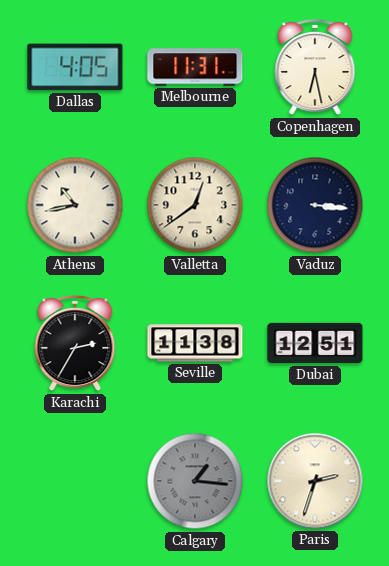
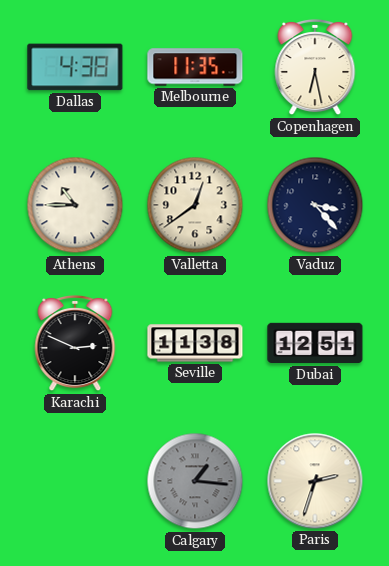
Dallas: 4:05 -> 4:38
Melbourne: 11:31 -> 11:35
Athens: 10:43 -> 10:45
Vaduz: 3:16 -> 3:23
Karachi: 2:35 -> 2:49
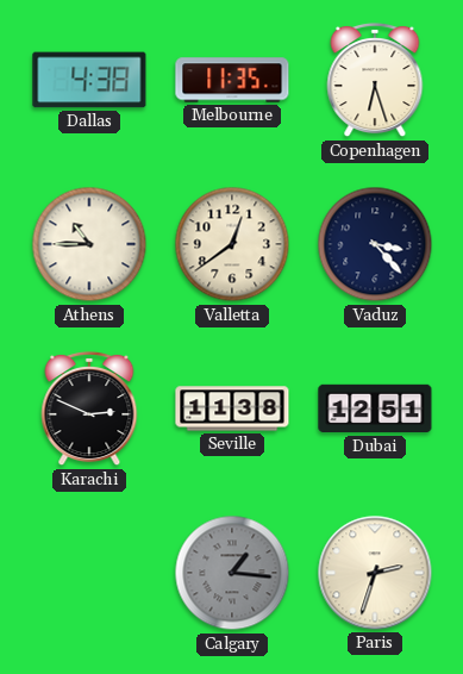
Copenhagen: 6:28 -> 6:27
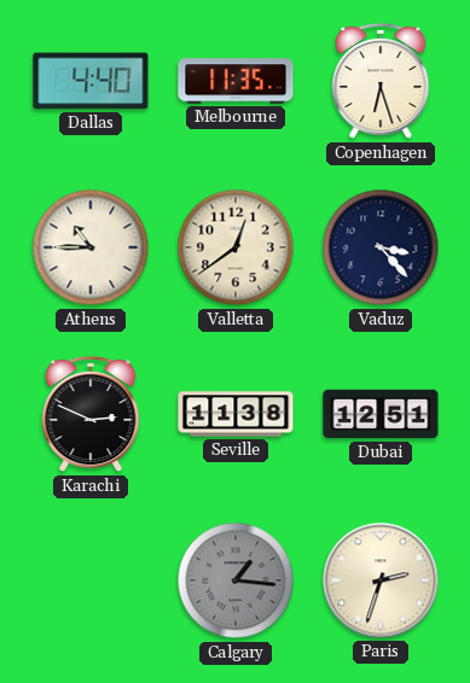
Dallas: 4:38 -> 4:40
